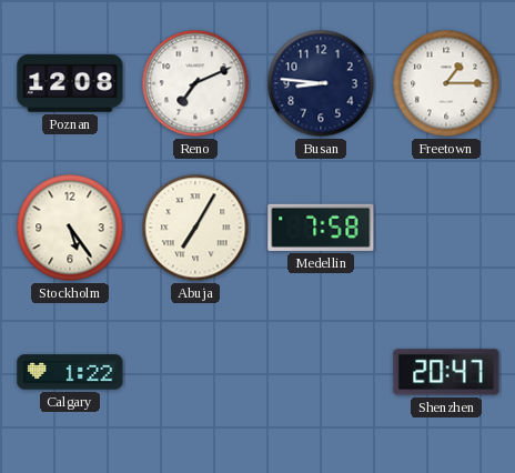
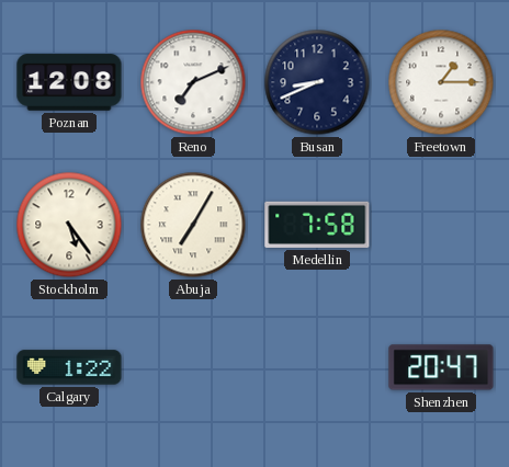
Busan: 8:46 -> 8:41
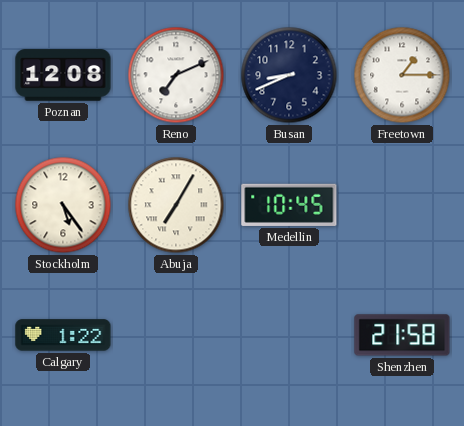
Medellin: 7:58 -> 10:45
Shenzhen: 20:47 -> 21:58
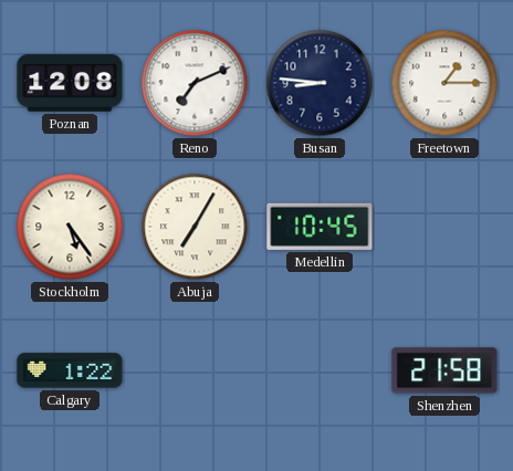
Busan: 8:41 -> 8:46
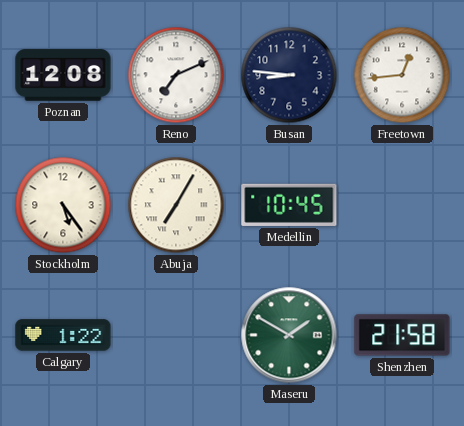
Freetown: 1:15 -> 12:44
Maseru: none -> 1:50
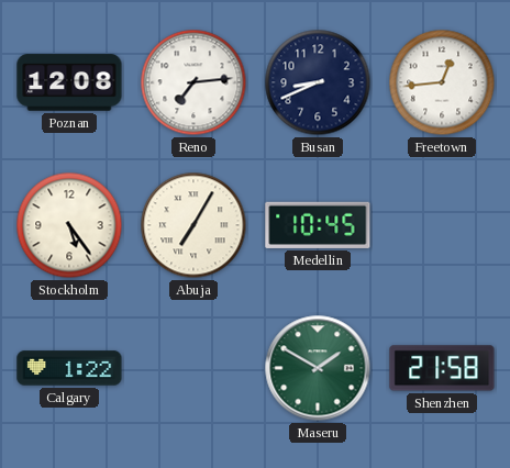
Reno: 7:11 -> 7:14
Busan: 8:46 -> 8:41
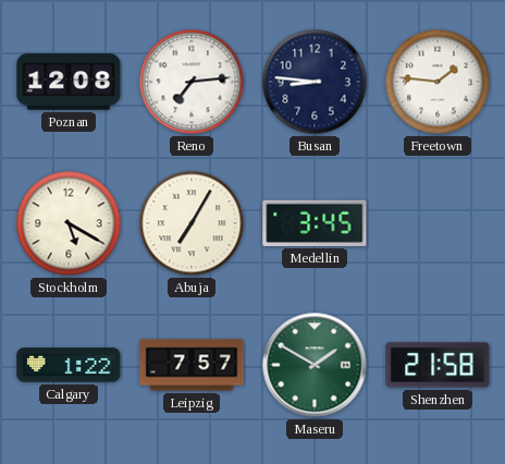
Busan: 8:41 -> 8:46
Freetown: 12:44 -> 1:46
Stockholm: 5:24 -> 5:20
Medellin: 10:45 -> 3:45
Leipzig: none -> 7:57
